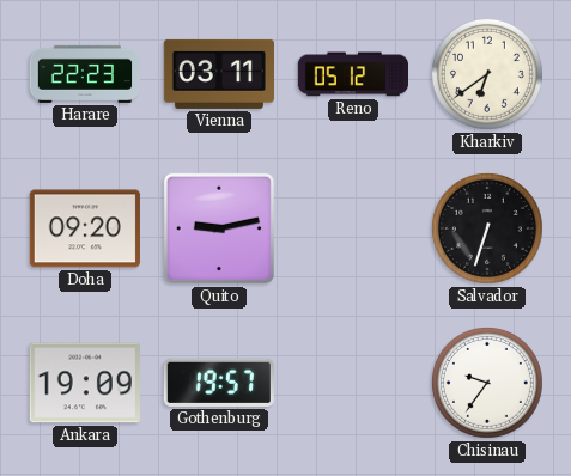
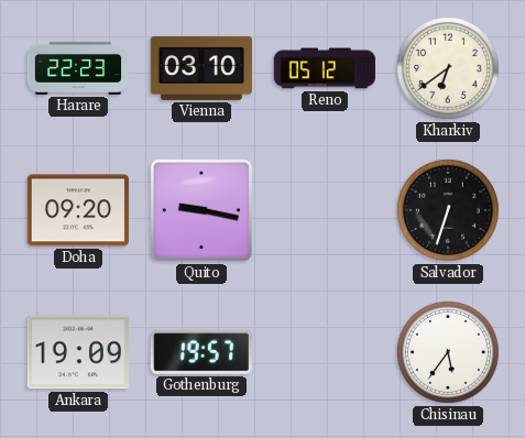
Vienna: 03:11 -> 03:10
Quito: 9:13 -> 9:17
Chisinau: 9:36 -> 5:36
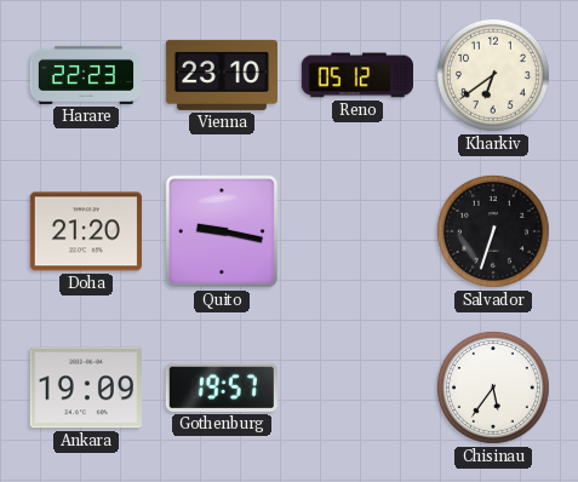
Vienna: 03:10 -> 23:10
Doha: 09:20 -> 21:20
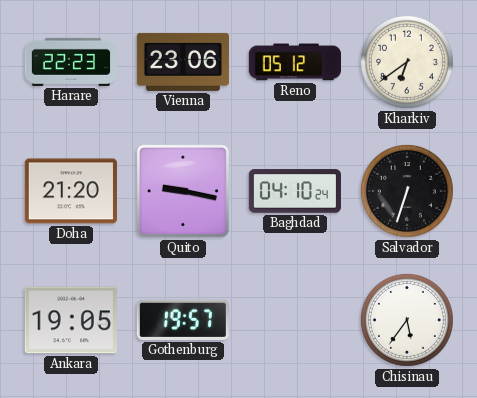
Vienna: 23:10 -> 23:06
Baghdad: none -> 04:10
Ankara: 19:09 -> 19:05
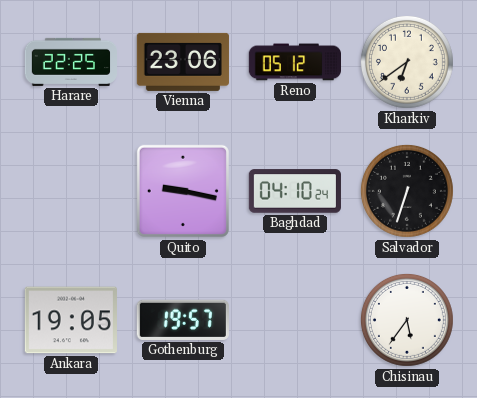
Harare: 22:23 -> 22:25
Doha: 21:20 -> none
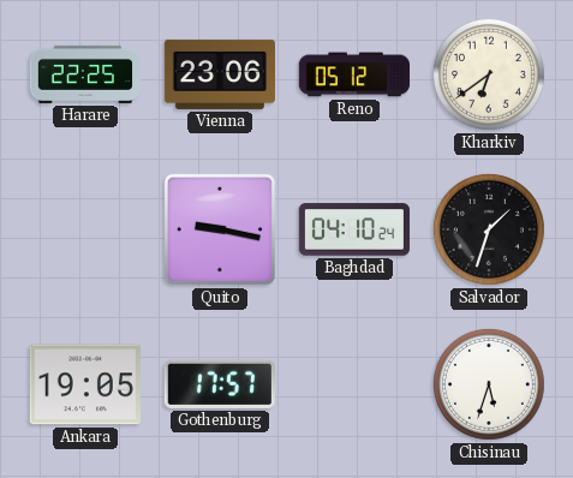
Salvador: 6:33 -> 1:33
Gothenburg: 19:57 -> 17:57
Chisinau: 5:36 -> 5:33
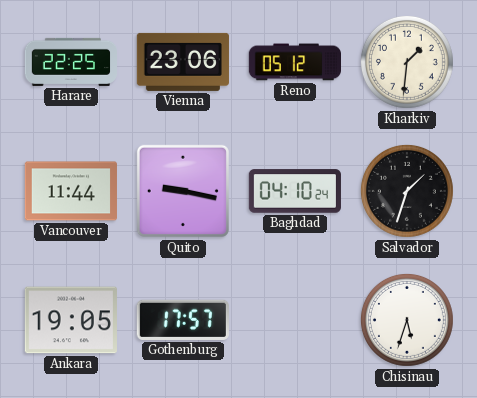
Kharkiv: 6:39 -> 1:31
Vancouver: none -> 11:44
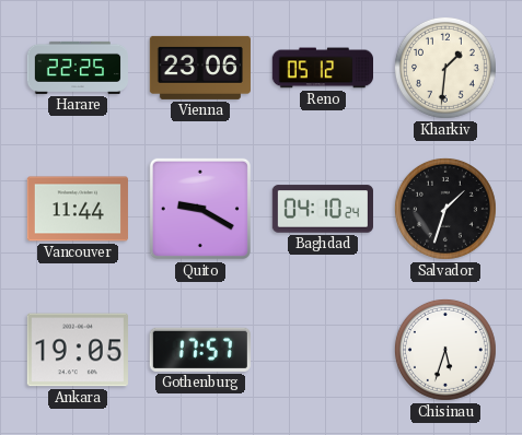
Quito: 9:17 -> 9:20
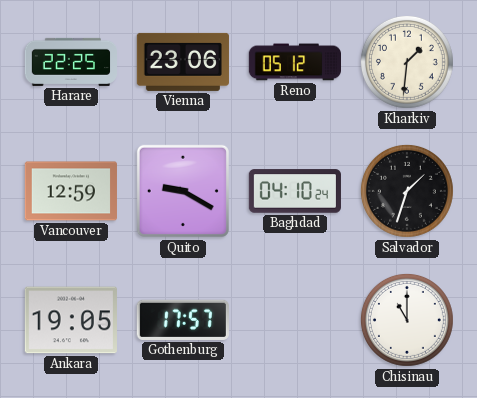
Vancouver: 11:44 -> 12:59
Chisinau: 5:33 -> 11:00
